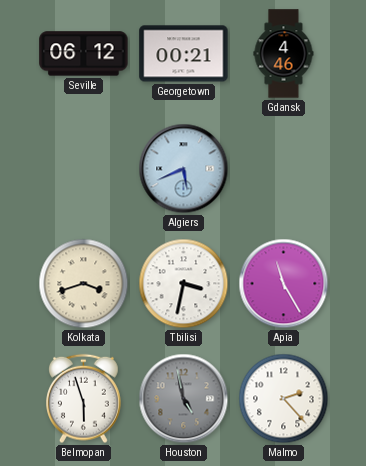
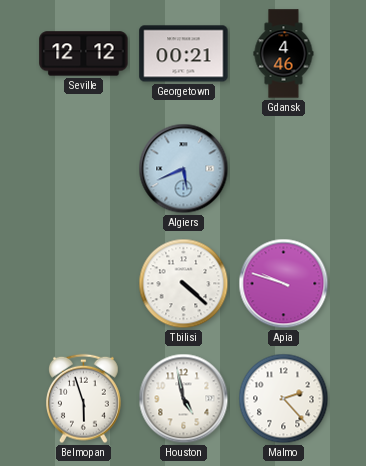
Seville: 06:12 -> 12:12
Kolkata: 3:42 -> none
Tbilisi: 3:32 -> 4:22
Apia: 11:25 -> 9:48
Houston dial: grey -> white
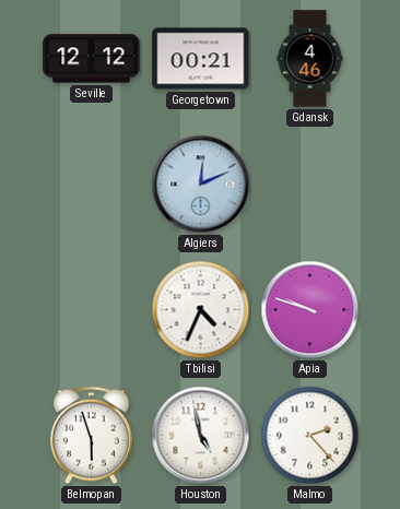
Algiers: 5:41 -> 12:11
Tbilisi: 4:22 -> 4:34
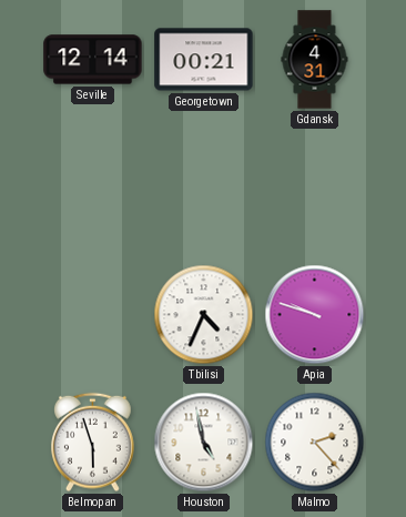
Seville: 12:12 -> 12:14
Gdansk: 4:46 -> 4:31
Algiers: 12:11 -> none
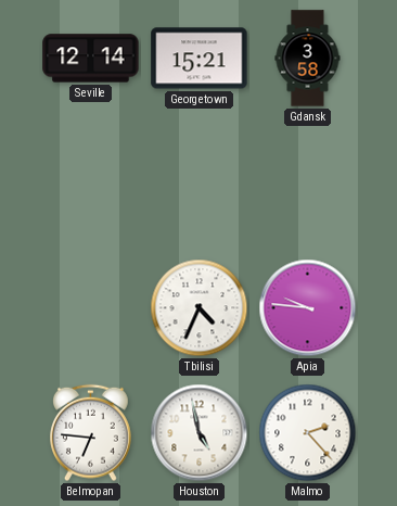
Georgetown: 00:21 -> 15:21
Gdansk: 4:31 -> 3:58
Apia: 9:48 -> 9:46
Belmopan: 5:57 -> 6:46
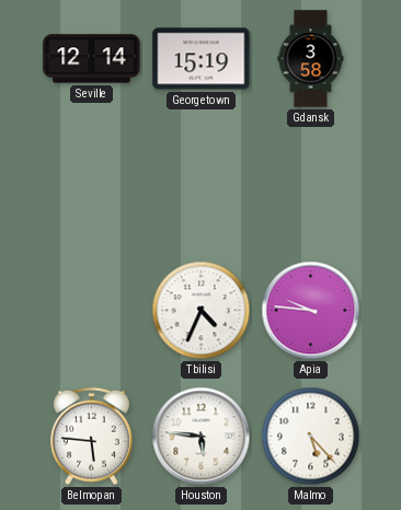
Georgetown: 15:21 -> 15:19
Belmopan: 6:46 -> 5:46
Houston: 4:58 -> 5:46
Malmo: 2:23 -> 5:23
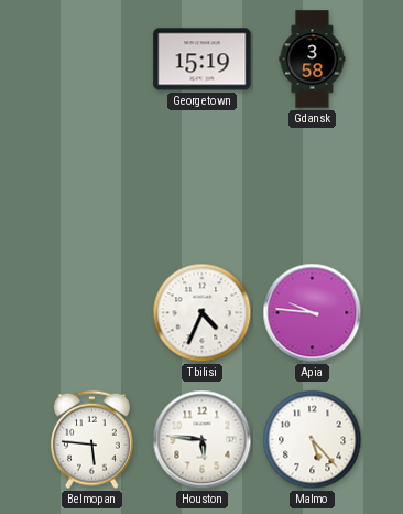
Seville: 12:14 -> none
